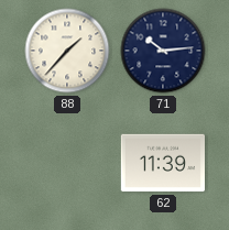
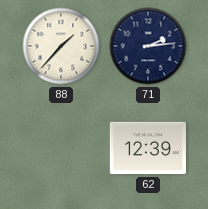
71: 10:14 -> 2:14
62: 11:39 -> 12:39
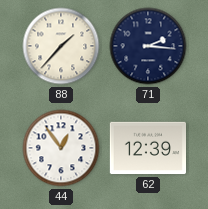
71: 2:14 -> 2:16
44: none -> 12:54
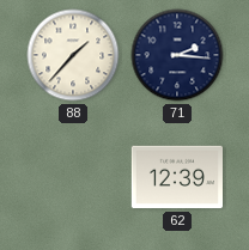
44: 12:54 -> none
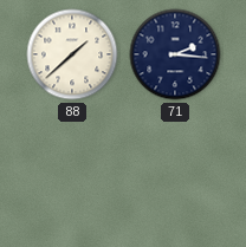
88: 1:37 -> 1:38
62: 12:39 -> none
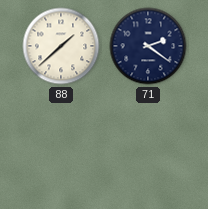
71: 2:16 -> 2:21
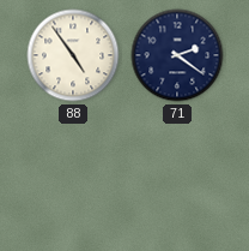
88: 1:38 -> 4:54
